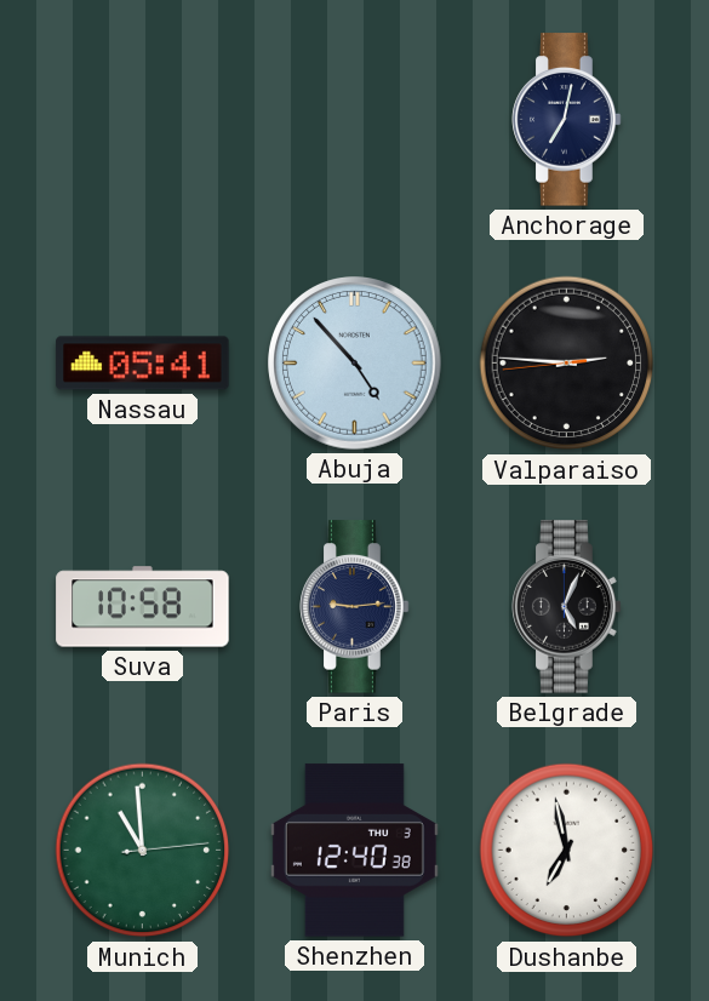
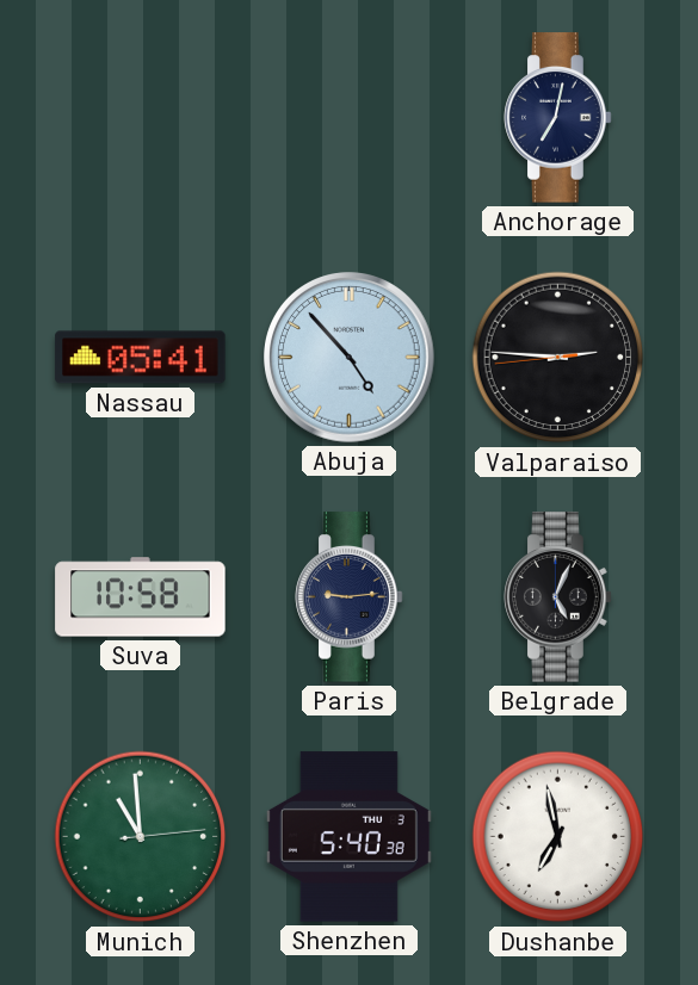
Shenzhen: 12:40 -> 5:40
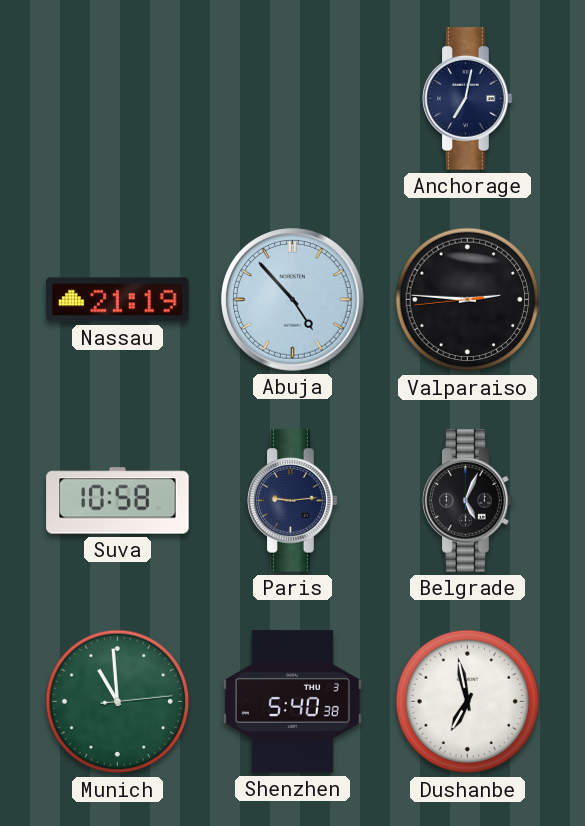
Nassau: 05:41 -> 21:19
